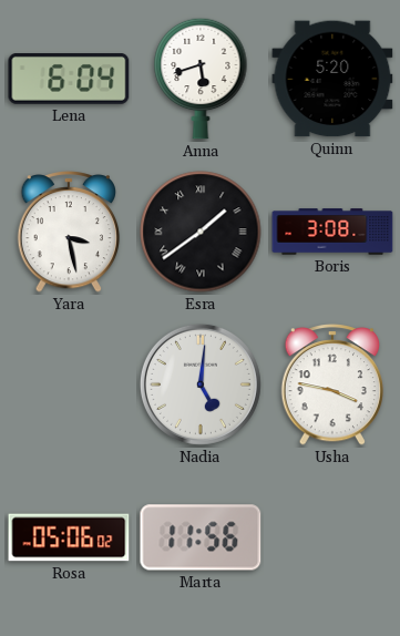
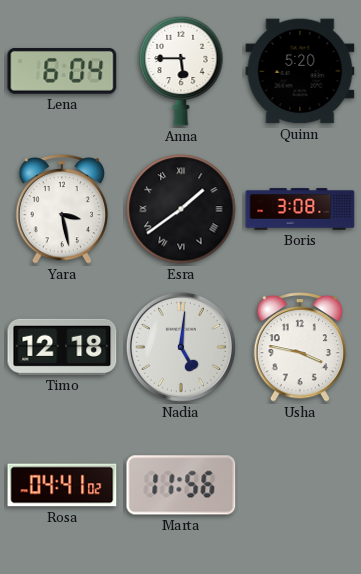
Anna: 5:42 -> 5:45
Timo: none -> 12:18
Rosa: 05:06 -> 04:41
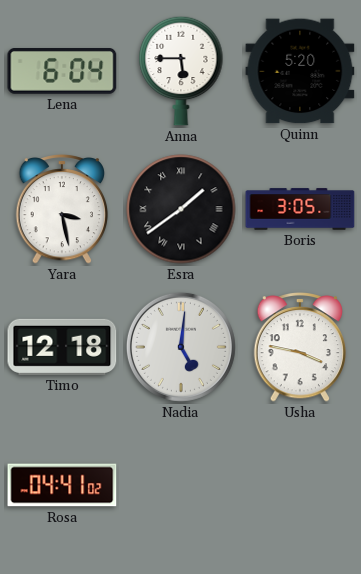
Boris: 3:08 -> 3:05
Marta: 11:56 -> none
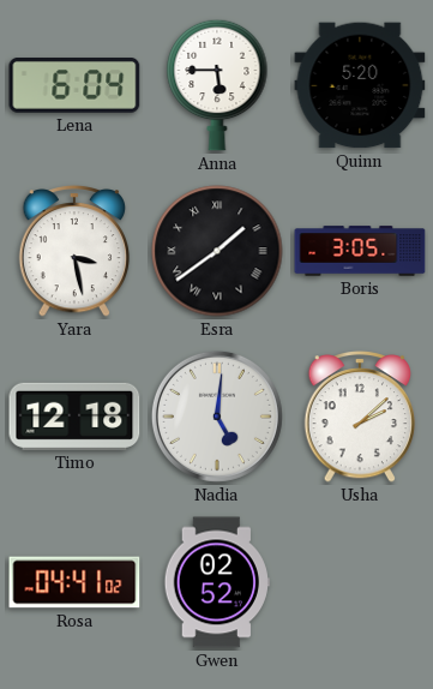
Usha: 3:47 -> 2:08
Gwen: none -> 02:52
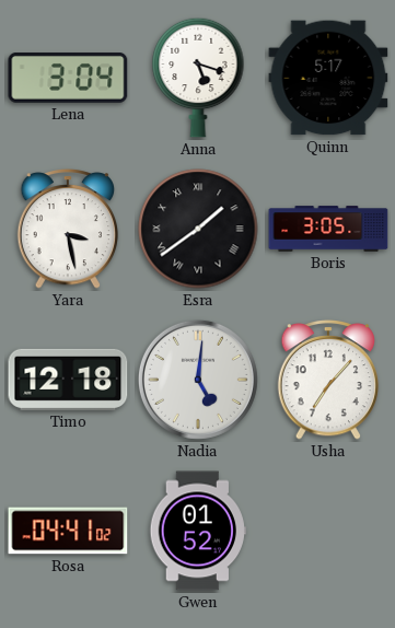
Lena: 6:04 -> 3:04
Anna: 5:45 -> 5:18
Quinn: 5:20 -> 5:17
Usha: 2:08 -> 7:07
Gwen: 02:52 -> 01:52
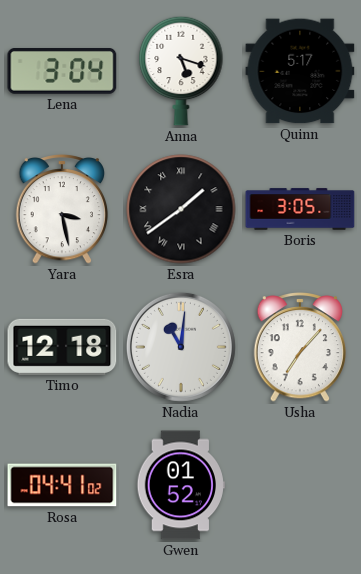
Nadia: 5:01 -> 11:01
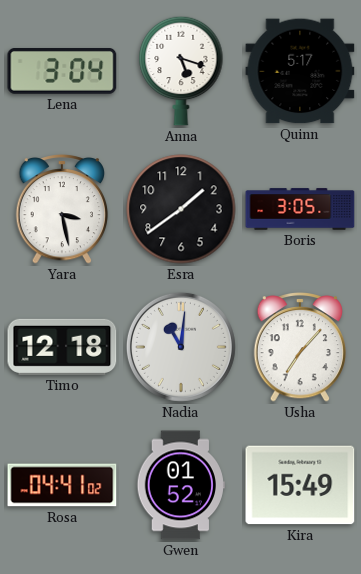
Esra numerals: Roman -> Arabic
Kira: none -> 15:49
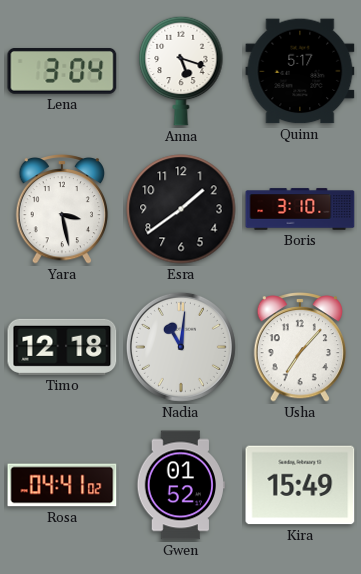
Boris: 3:05 -> 3:10
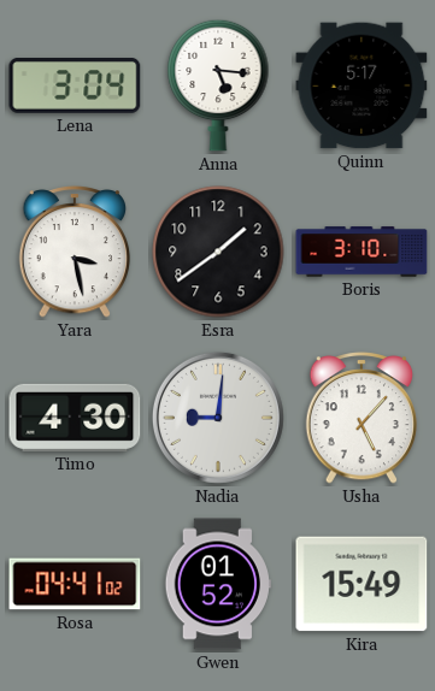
Anna: 5:18 -> 5:16
Timo: 12:18 -> 4:30
Nadia: 11:01 -> 9:01
Usha: 7:07 -> 5:07
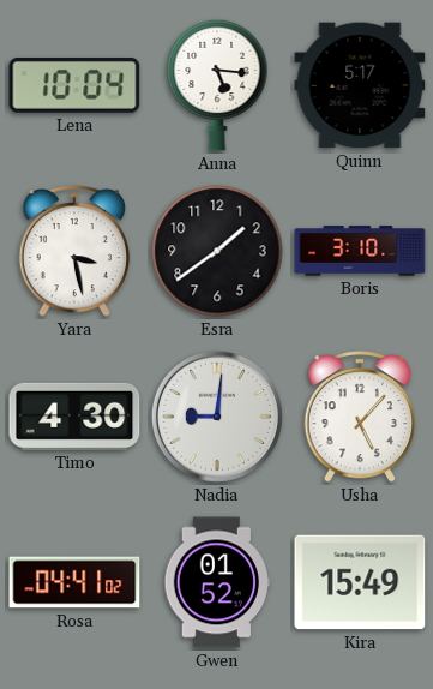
Lena: 3:04 -> 10:04
